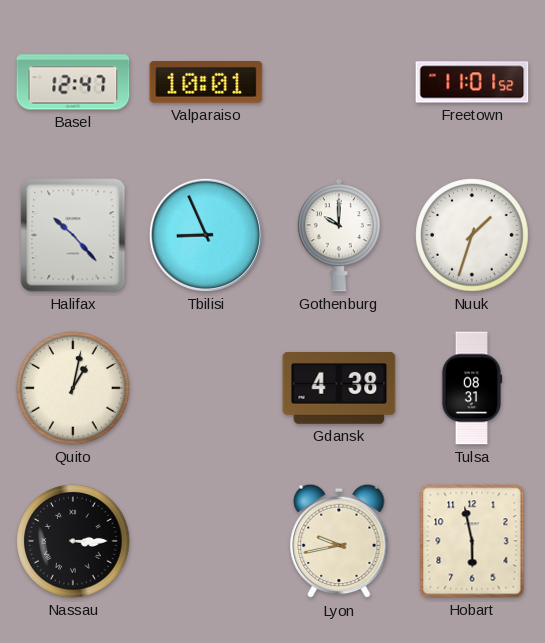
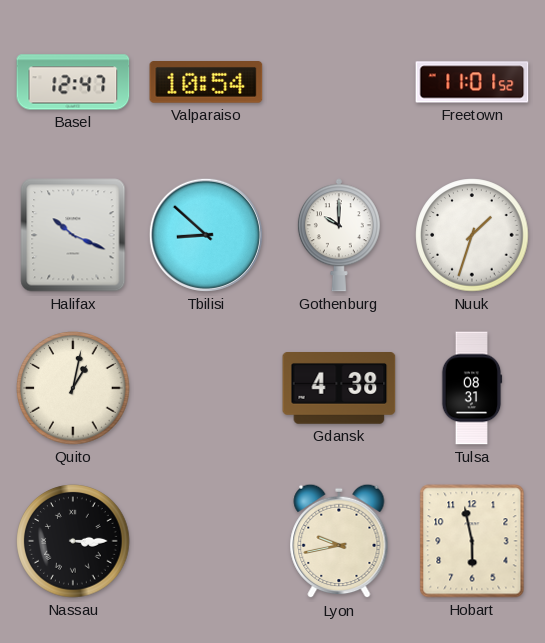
Valparaiso: 10:01 -> 10:54
Halifax: 10:23 -> 10:19
Tbilisi: 8:56 -> 8:52
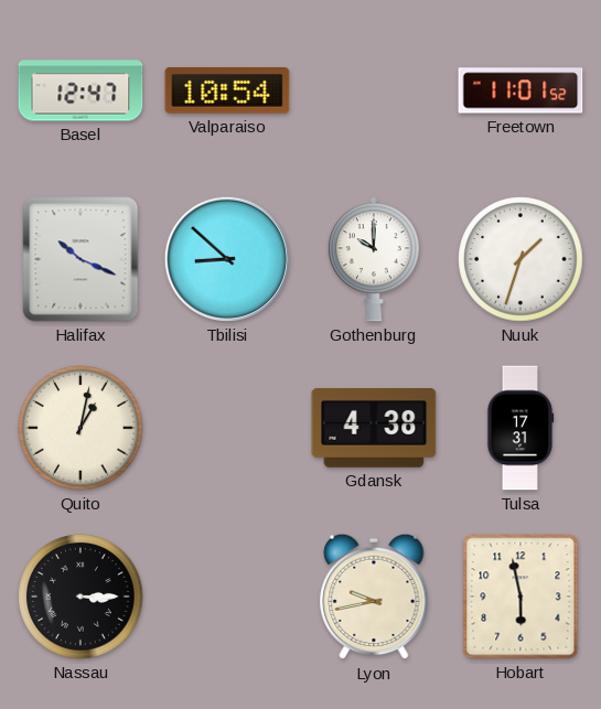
Tulsa: 08:31 -> 17:31
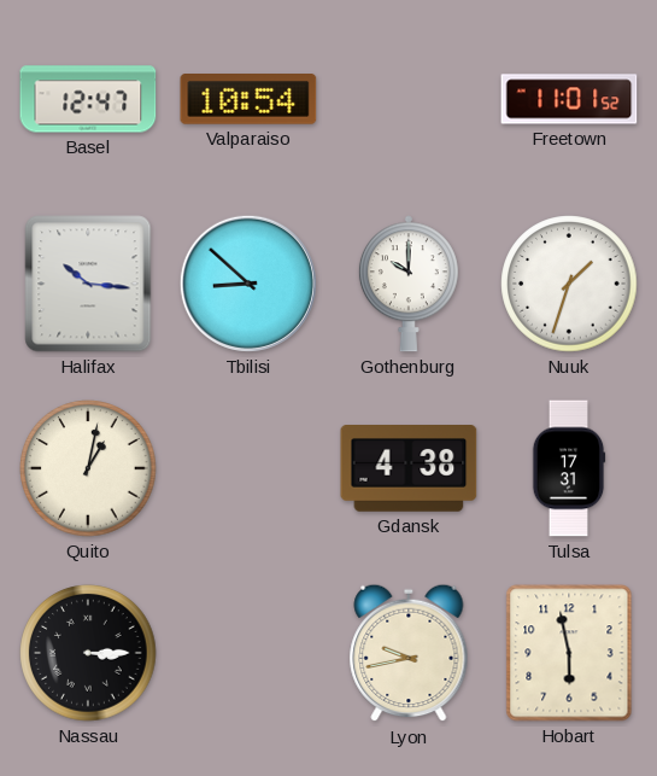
Halifax: 10:19 -> 10:16
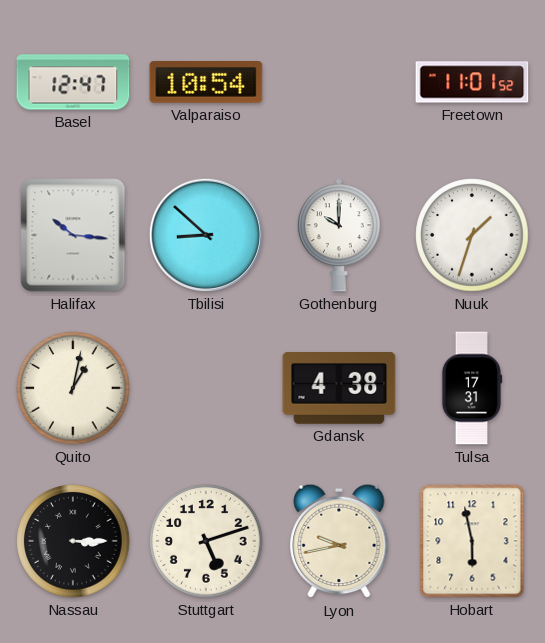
Stuttgart: none -> 5:12
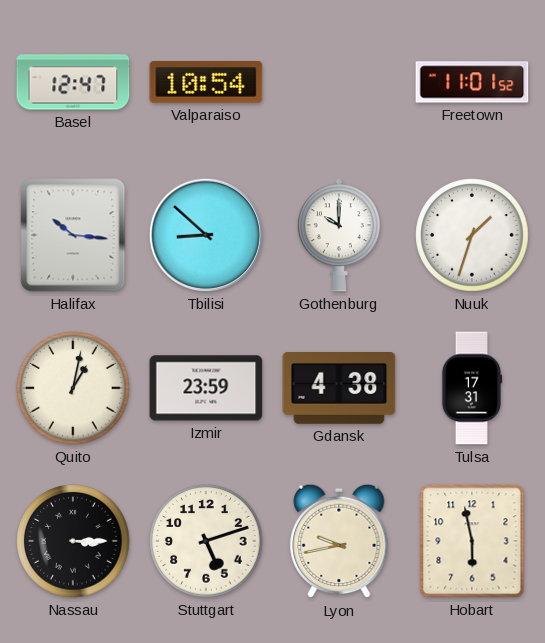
Izmir: none -> 23:59
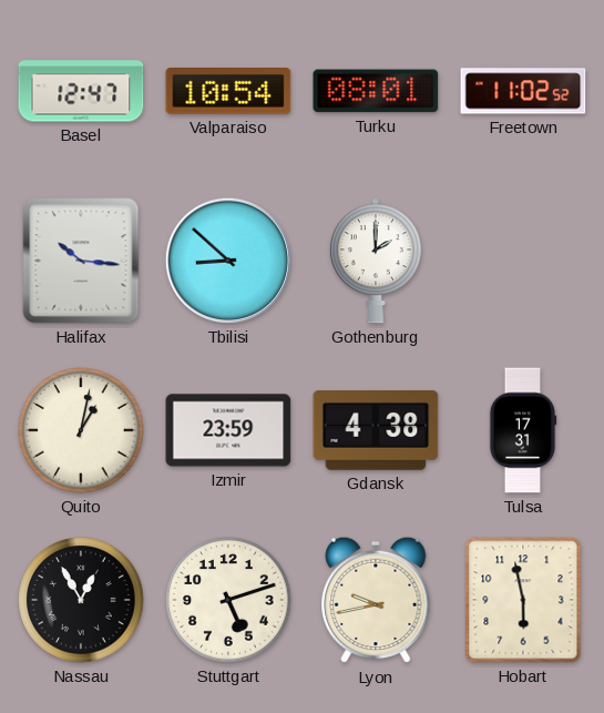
Turku: none -> 08:01
Freetown: 11:01 -> 11:02
Gothenburg: 10:00 -> 2:00
Nuuk: 1:33 -> none
Nassau: 3:15 -> 12:55
